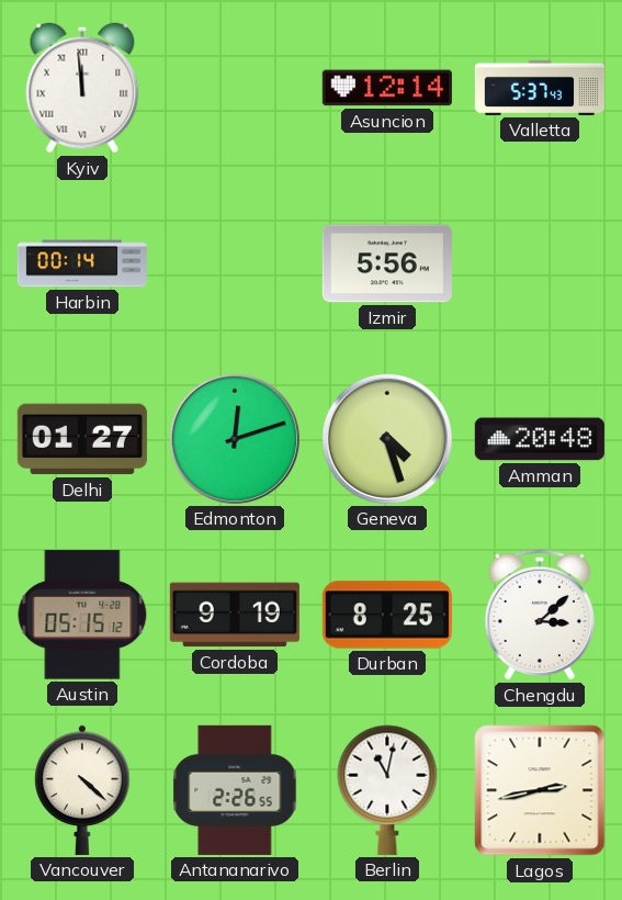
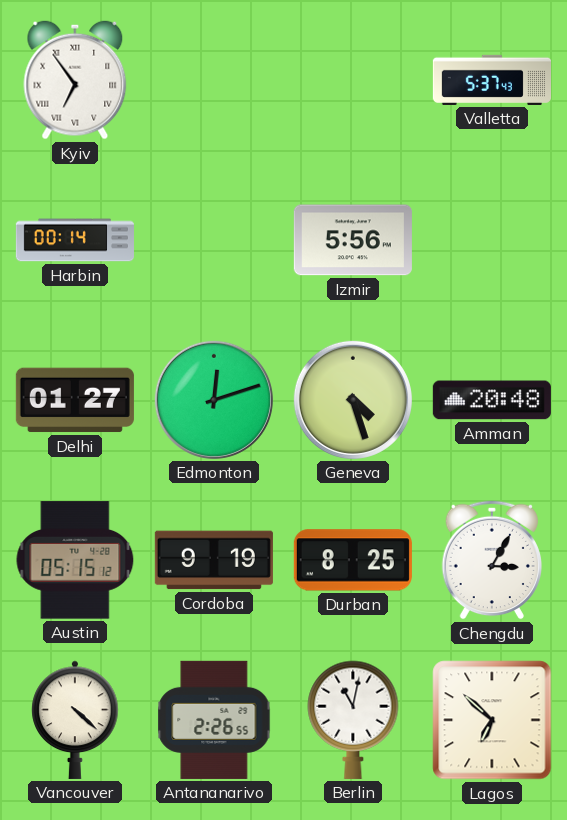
Kyiv: 11:59 -> 6:54
Asuncion: 12:14 -> none
Chengdu: 3:08 -> 3:05
Lagos: 2:43 -> 6:52
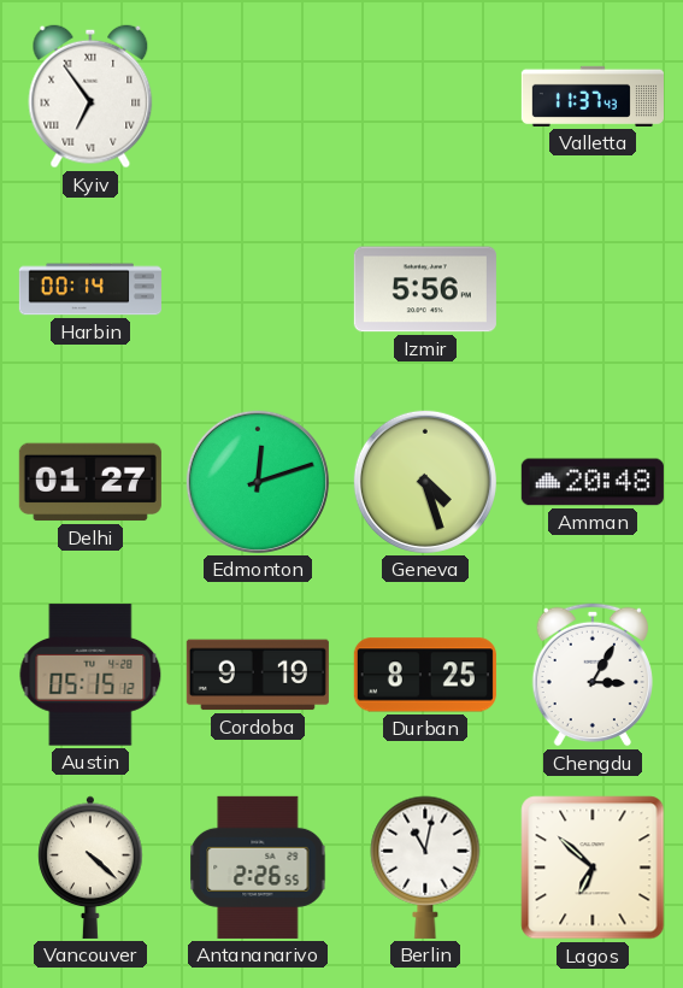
Valletta: 5:37 -> 11:37
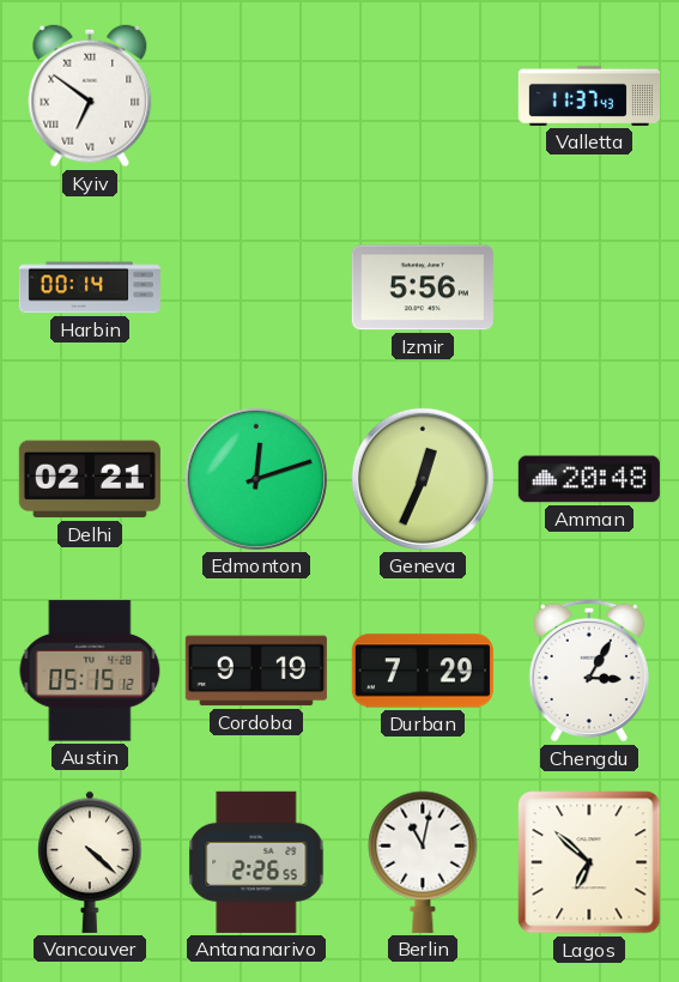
Kyiv: 6:54 -> 6:51
Delhi: 01:27 -> 02:21
Geneva: 4:27 -> 12:34
Durban: 8:25 -> 7:29
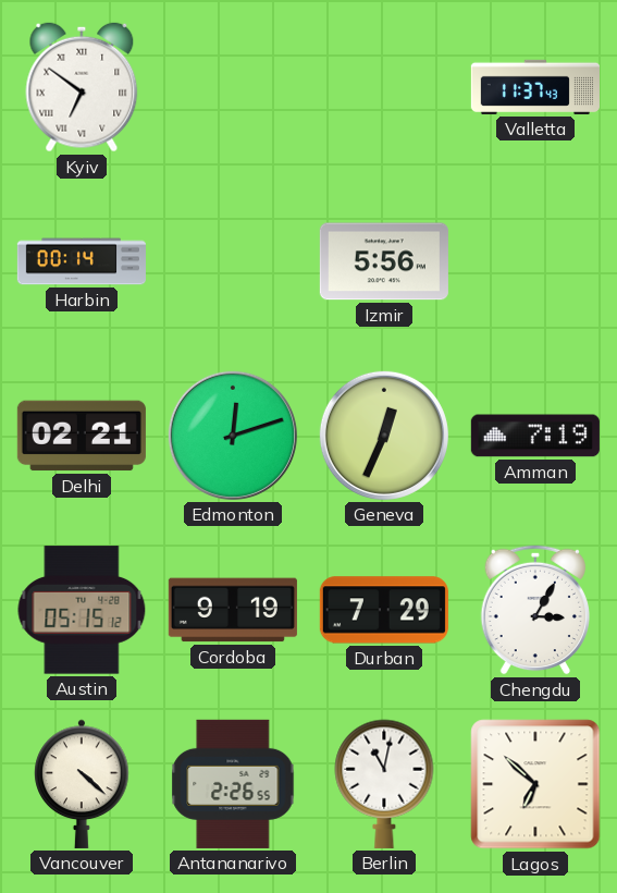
Amman: 20:48 -> 7:19
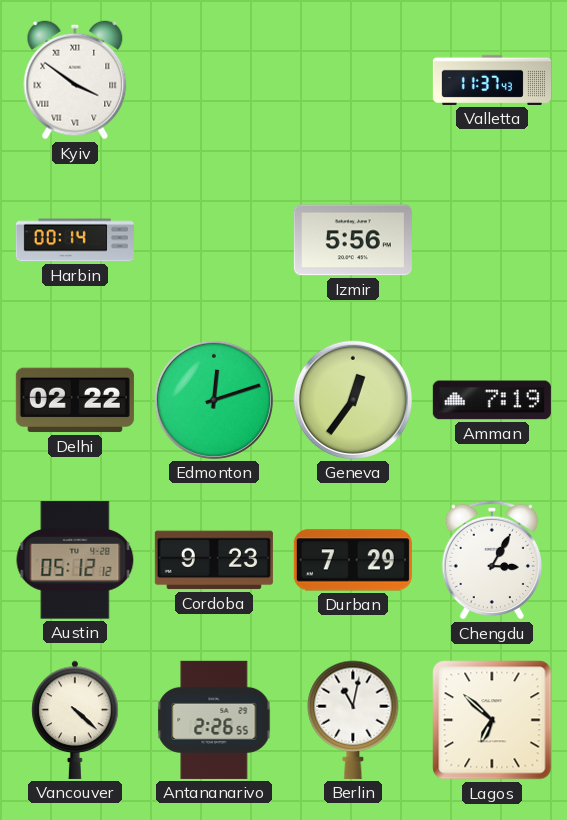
Kyiv: 6:51 -> 3:51
Delhi: 02:21 -> 02:22
Geneva: 12:34 -> 12:36
Austin: 05:15 -> 05:12
Cordoba: 9:19 -> 9:23
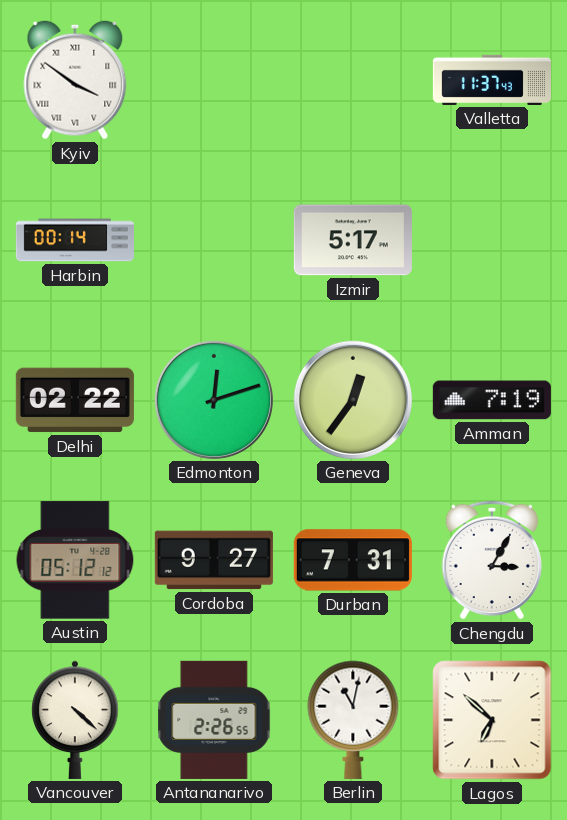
Izmir: 5:56 -> 5:17
Cordoba: 9:23 -> 9:27
Durban: 7:29 -> 7:31
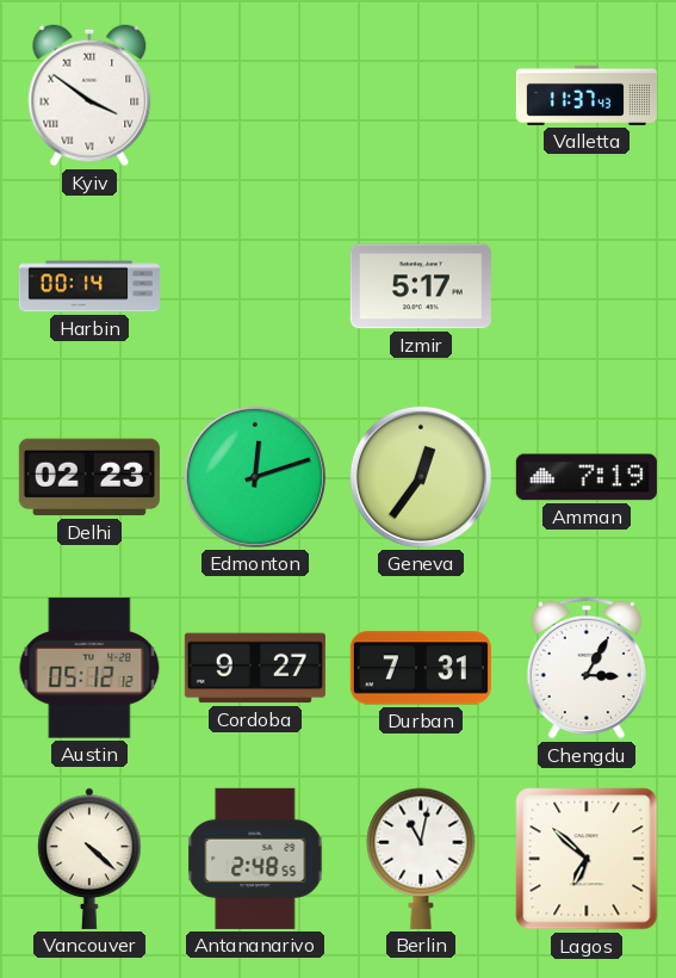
Delhi: 02:22 -> 02:23
Antananarivo: 2:26 -> 2:48
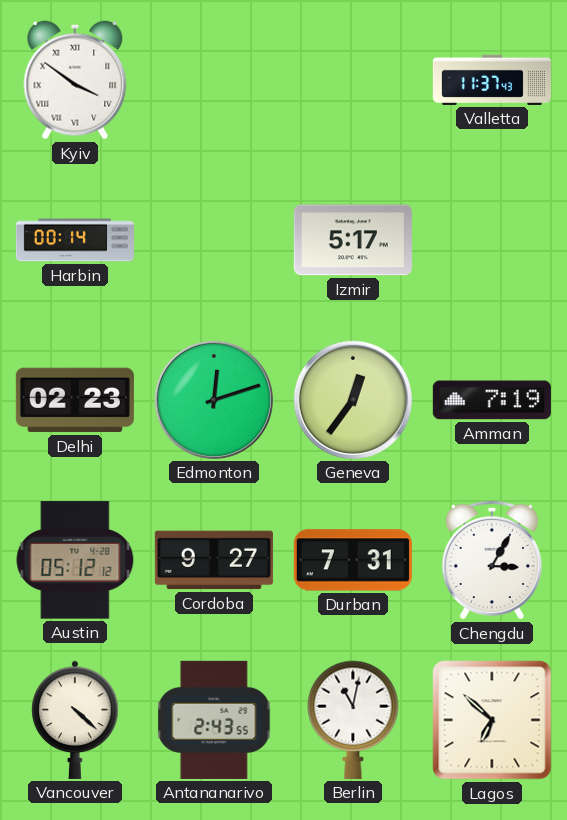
Antananarivo: 2:48 -> 2:43
